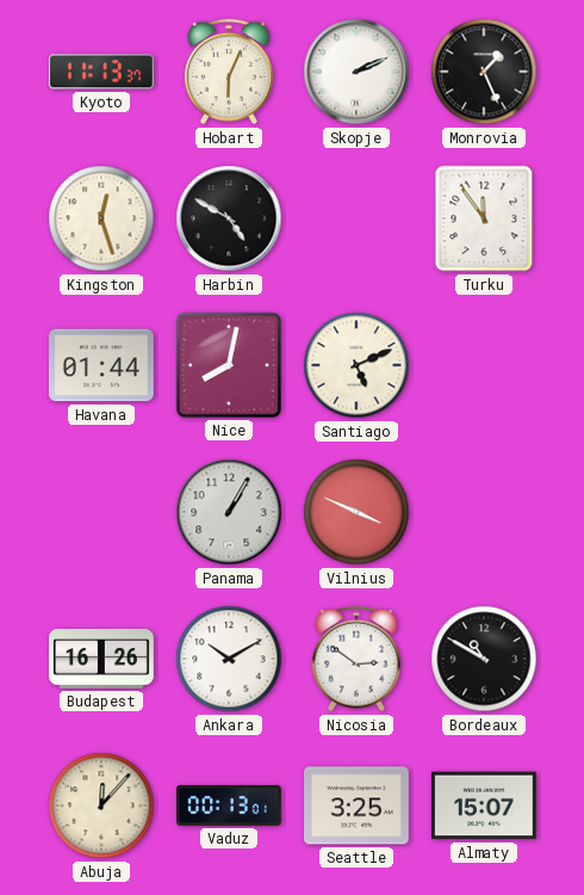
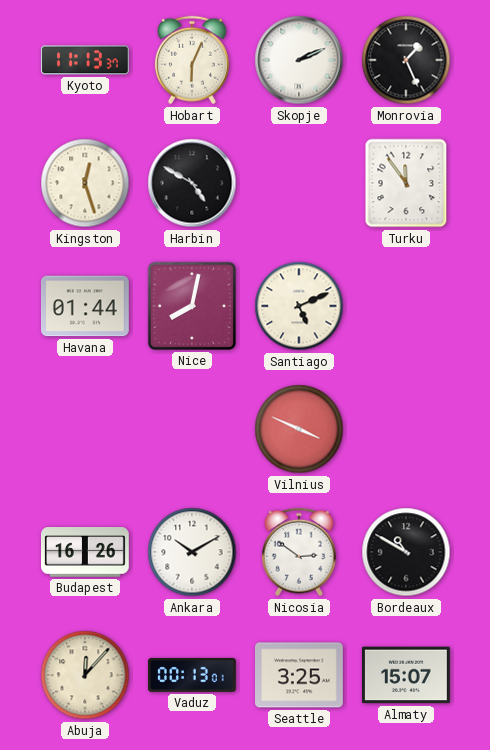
Panama: 1:05 -> none
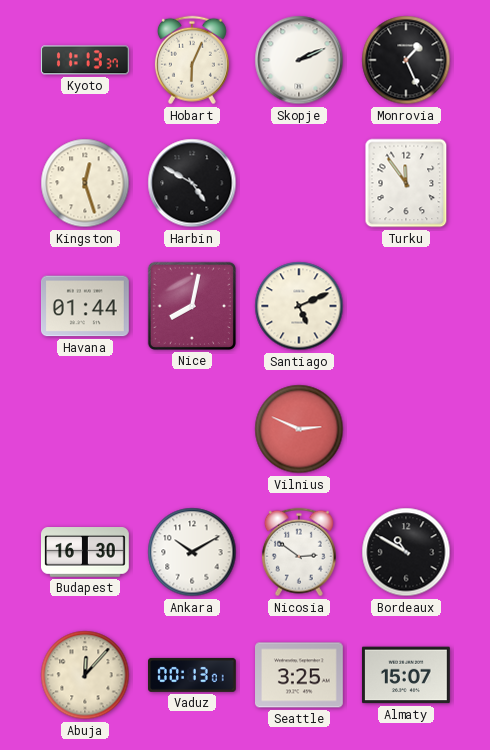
Vilnius: 3:49 -> 2:49
Budapest: 16:26 -> 16:30
